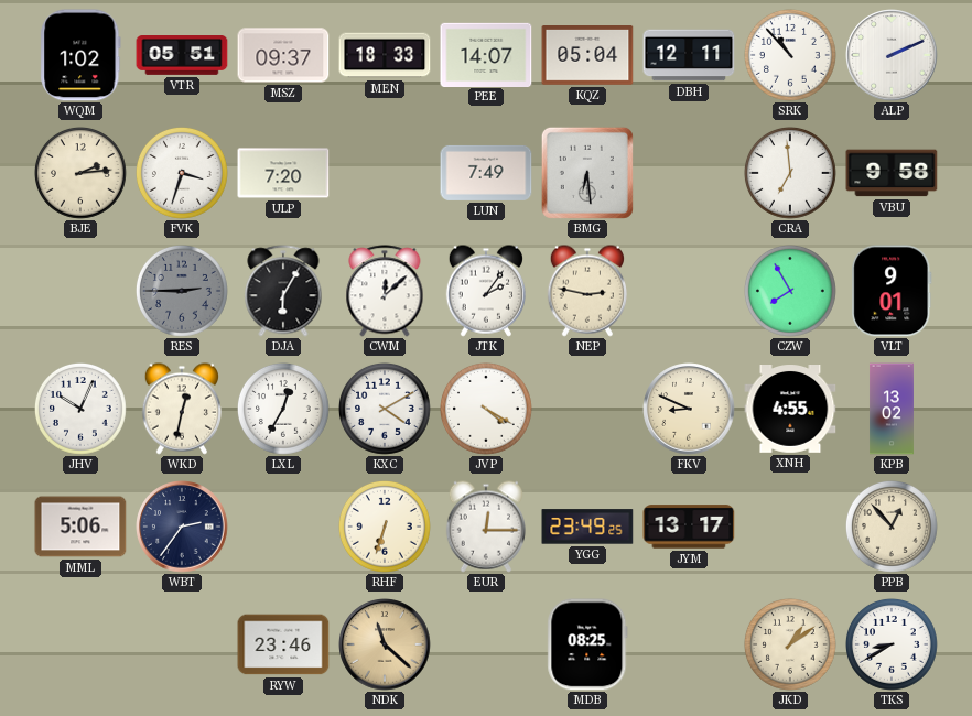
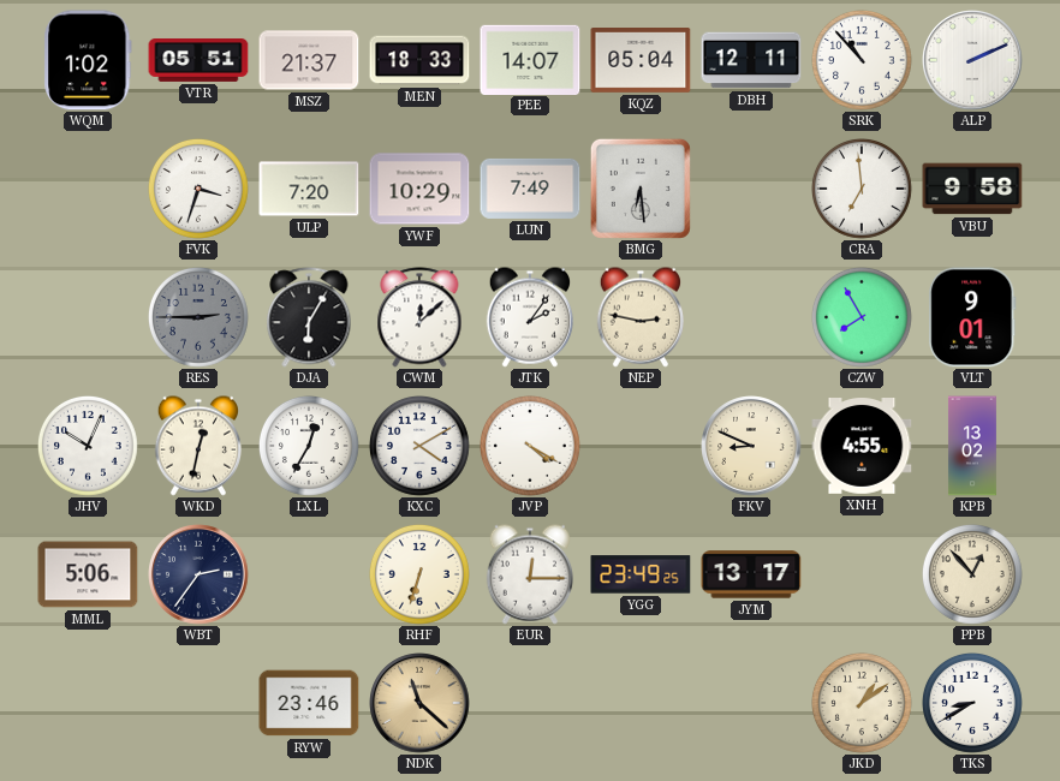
MSZ: 09:37 -> 21:37
BJE: 2:14 -> none
YWF: none -> 10:29
MDB: 08:25 -> none
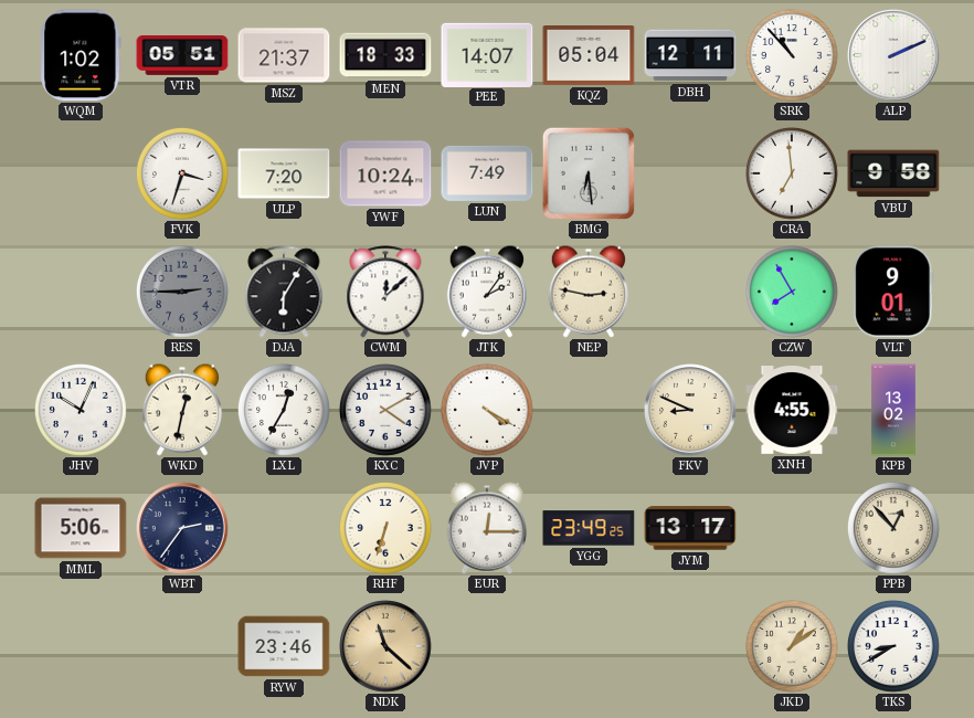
YWF: 10:29 -> 10:24
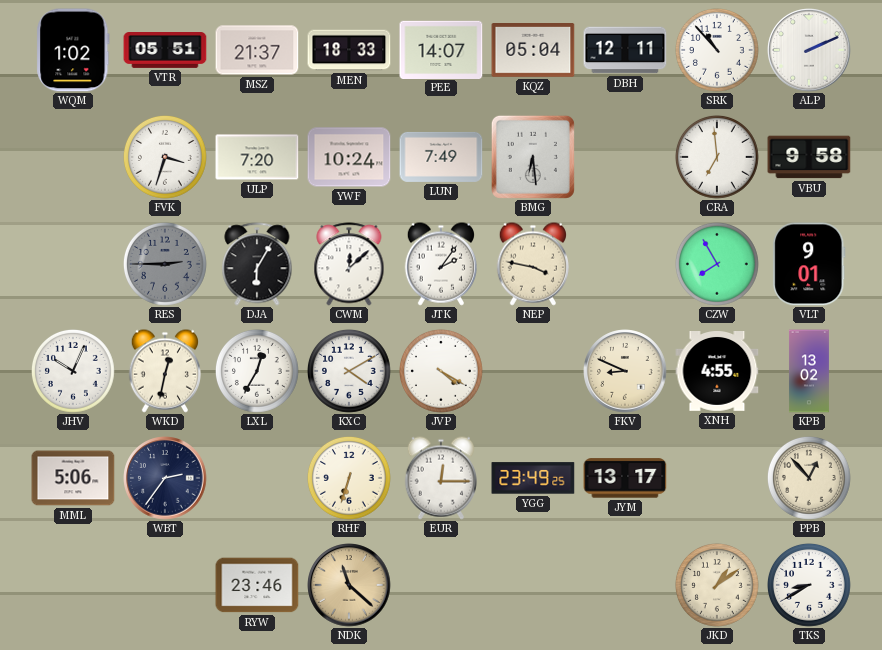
NEP: 2:47 -> 3:47
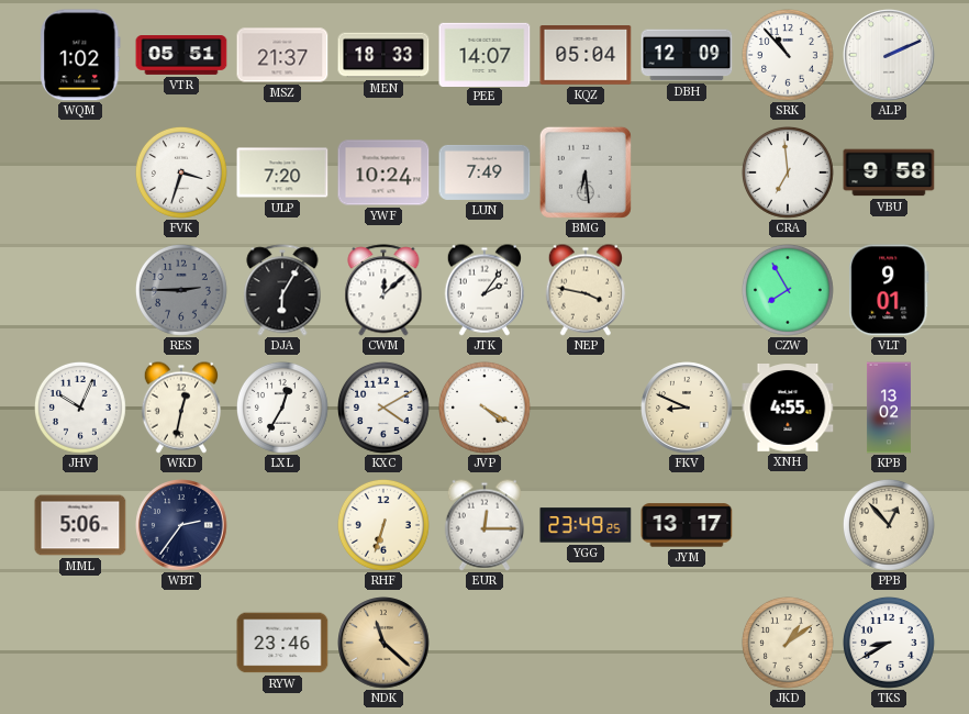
DBH: 12:11 -> 12:09
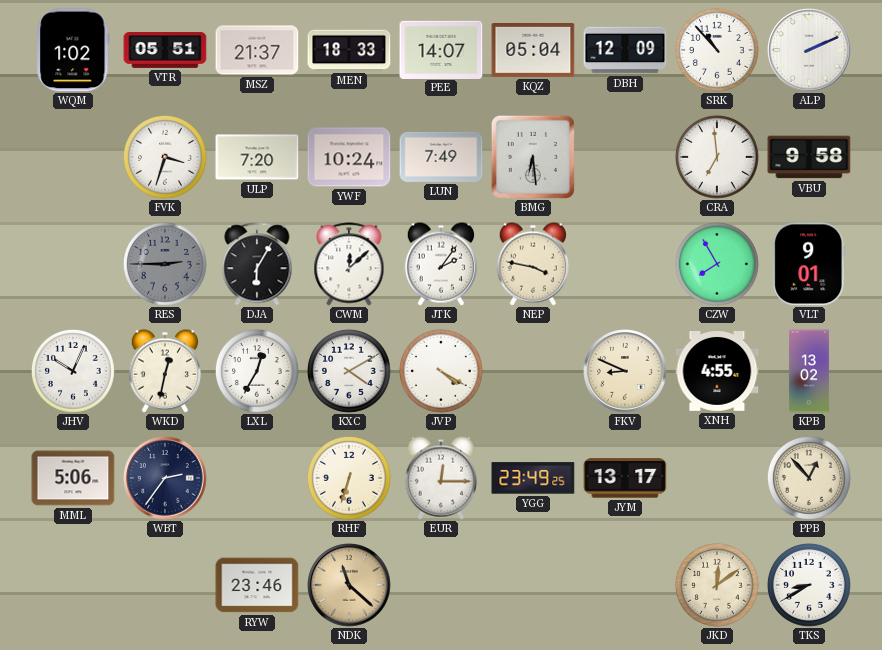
JKD: 1:09 -> 12:09
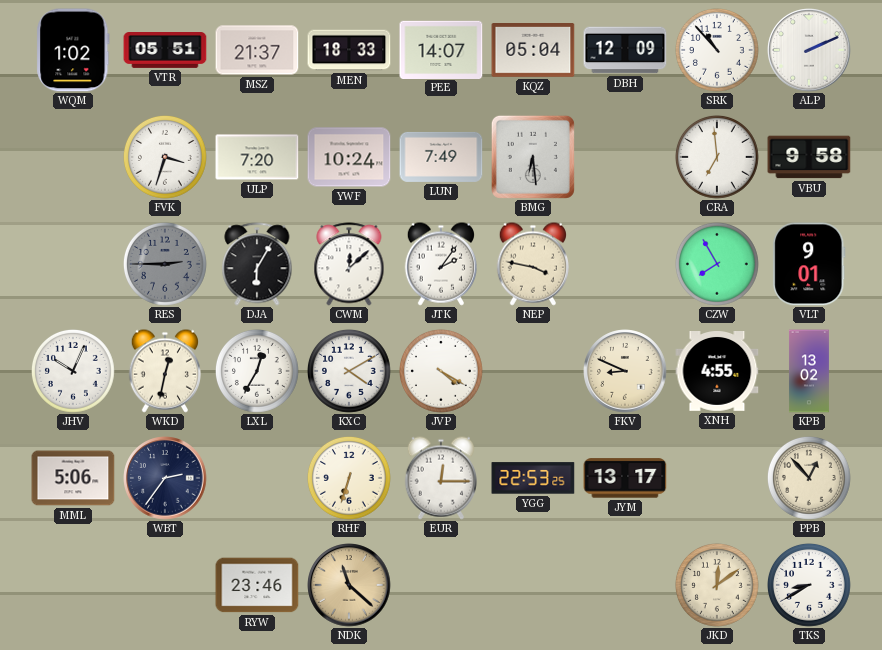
YGG: 23:49 -> 22:53
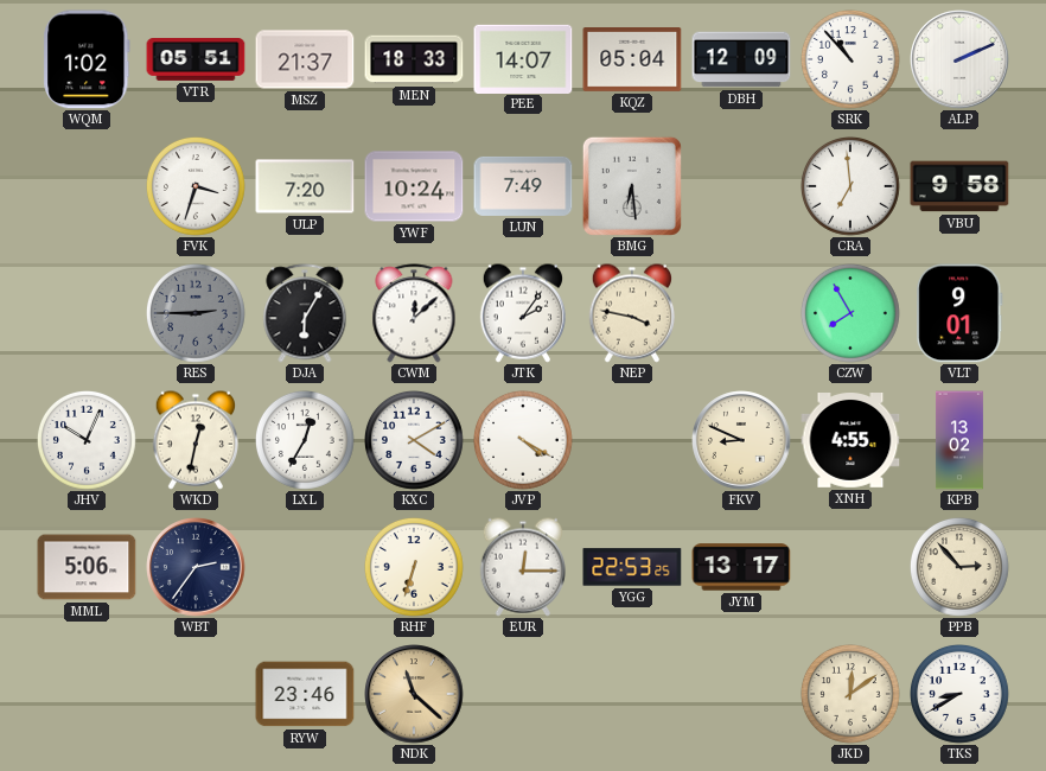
PPB: 12:53 -> 2:53
